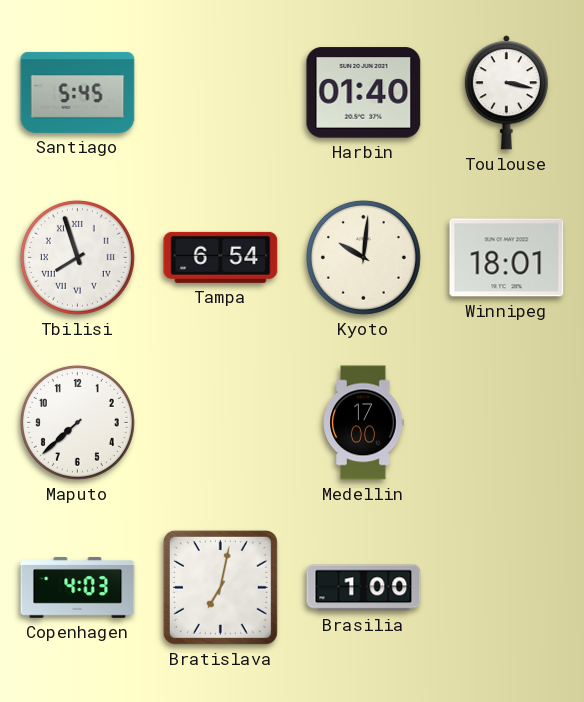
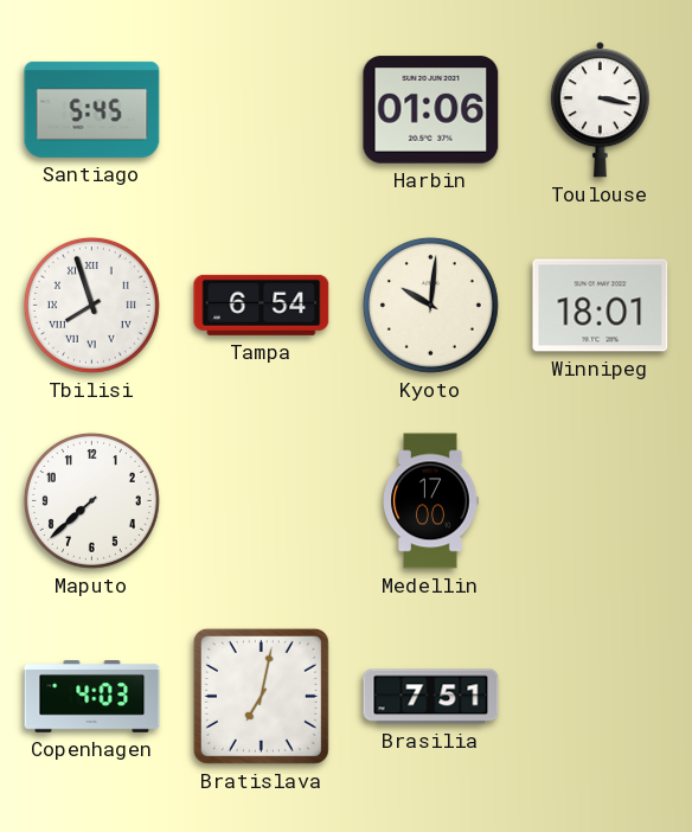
Harbin: 01:40 -> 01:06
Brasilia: 1:00 -> 7:51
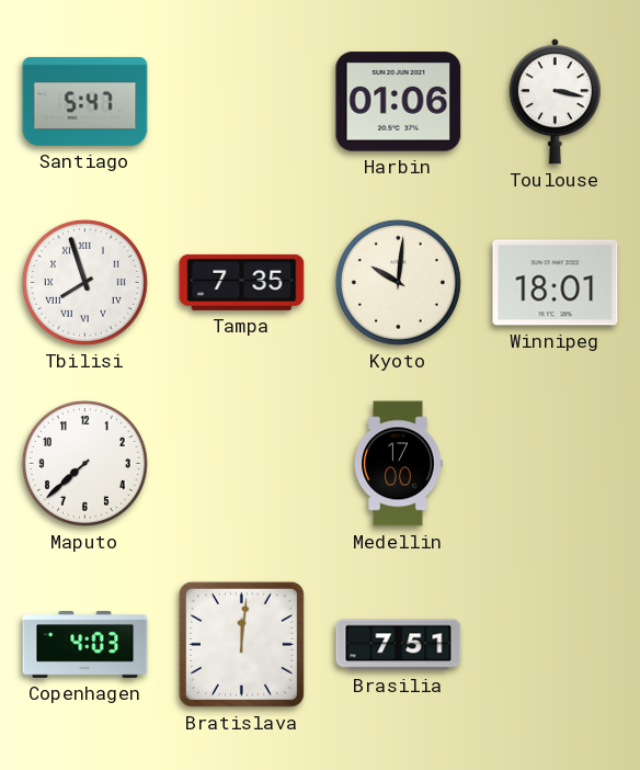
Santiago: 5:45 -> 5:47
Tampa: 6:54 -> 7:35
Bratislava: 7:02 -> 12:01
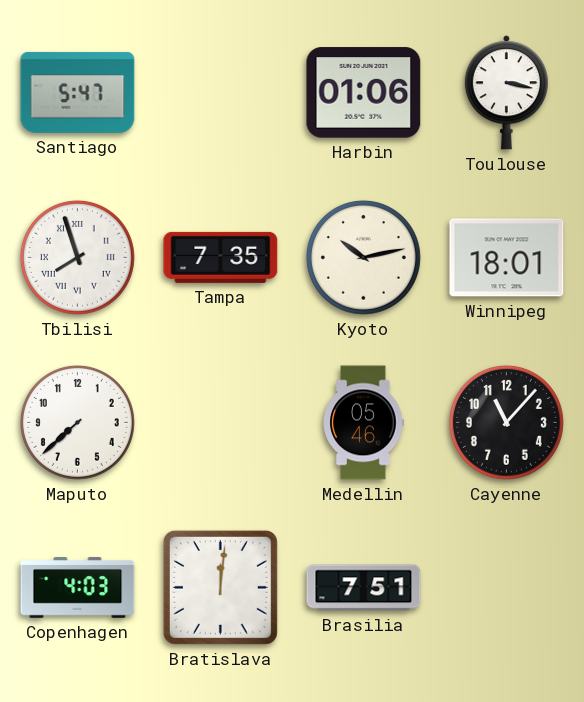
Kyoto: 10:01 -> 10:13
Medellin: 17:00 -> 05:46
Cayenne: none -> 11:07
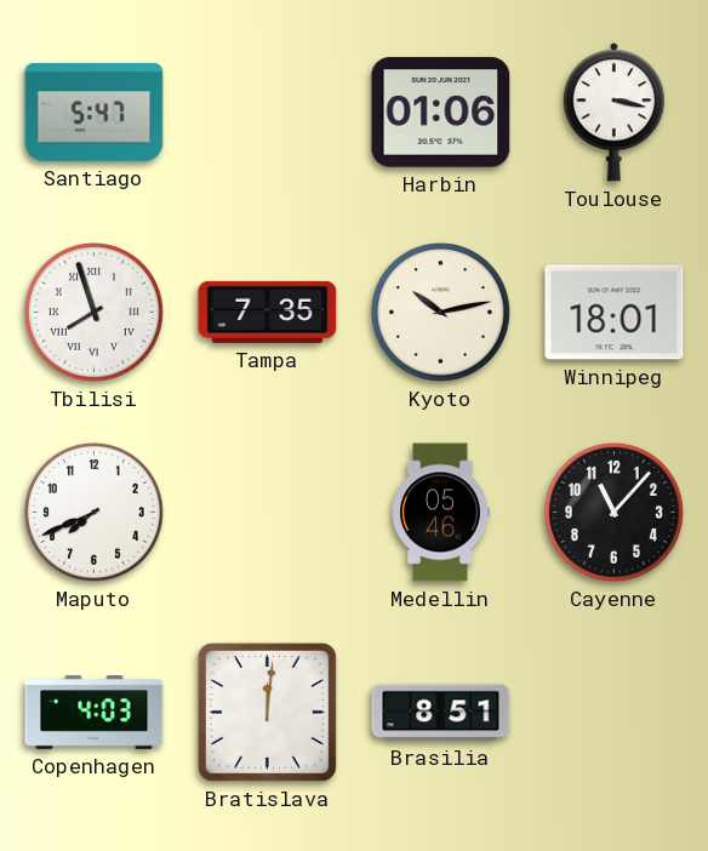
Maputo: 7:38 -> 7:41
Brasilia: 7:51 -> 8:51
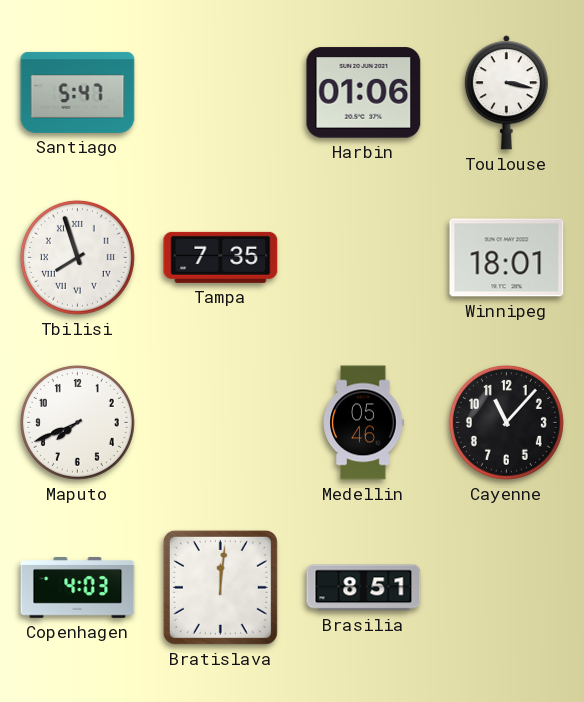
Kyoto: 10:13 -> none
